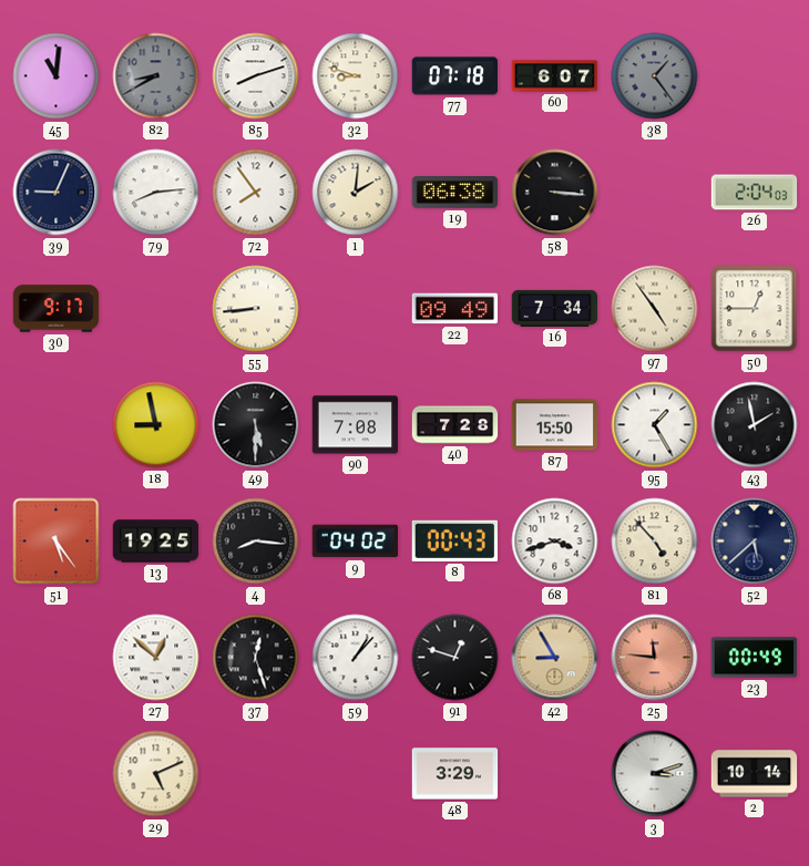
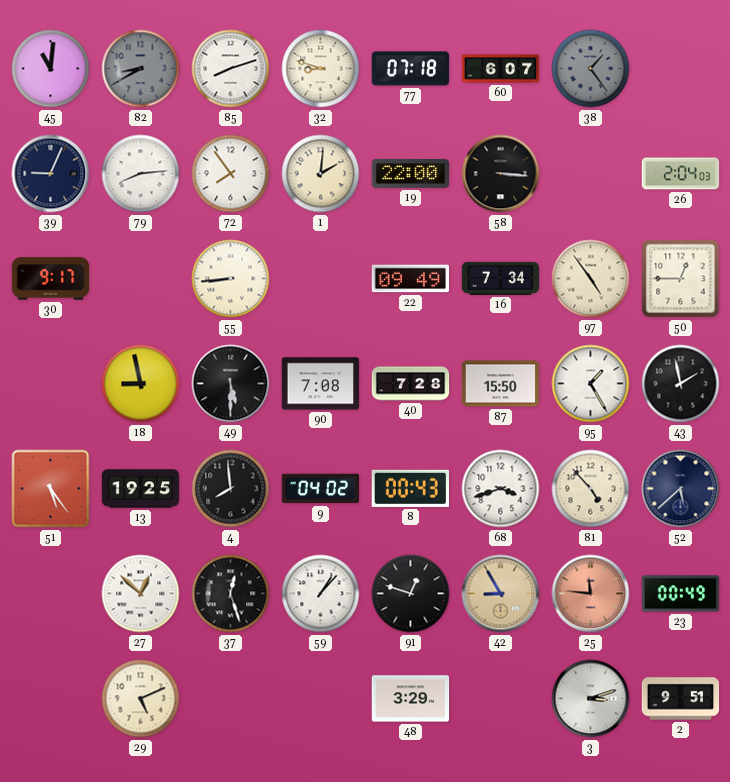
19: 06:38 -> 22:00
4: 8:16 -> 7:59
2: 10:14 -> 9:51
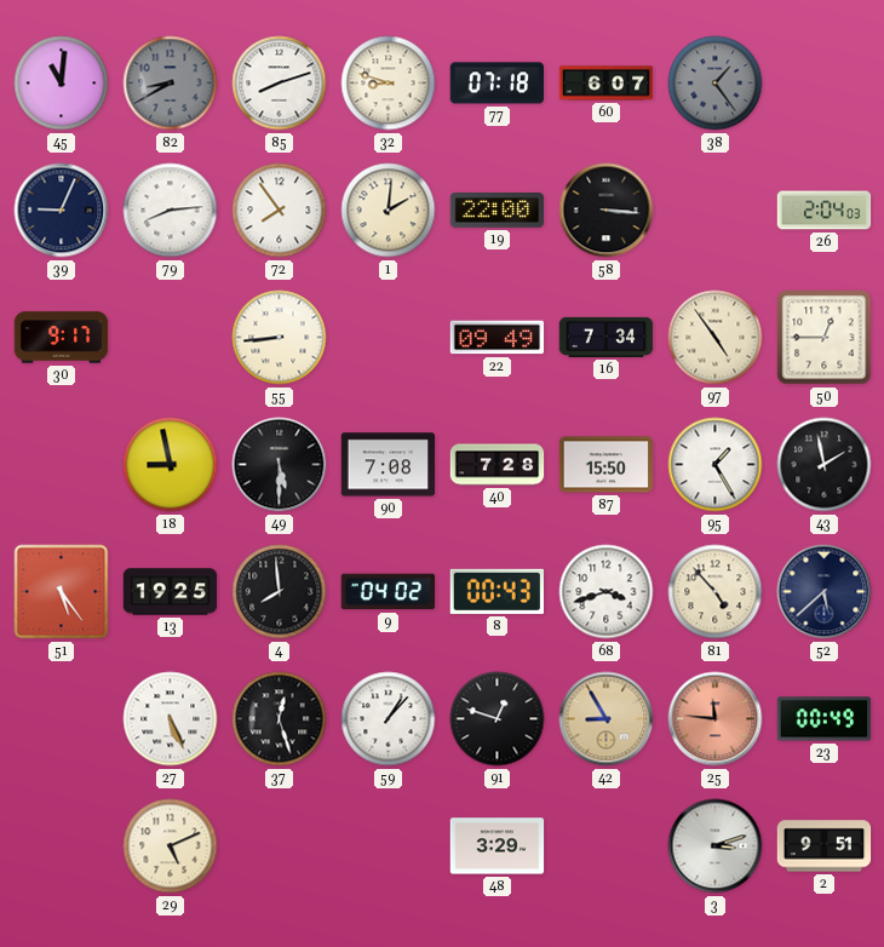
27: 12:52 -> 5:26
